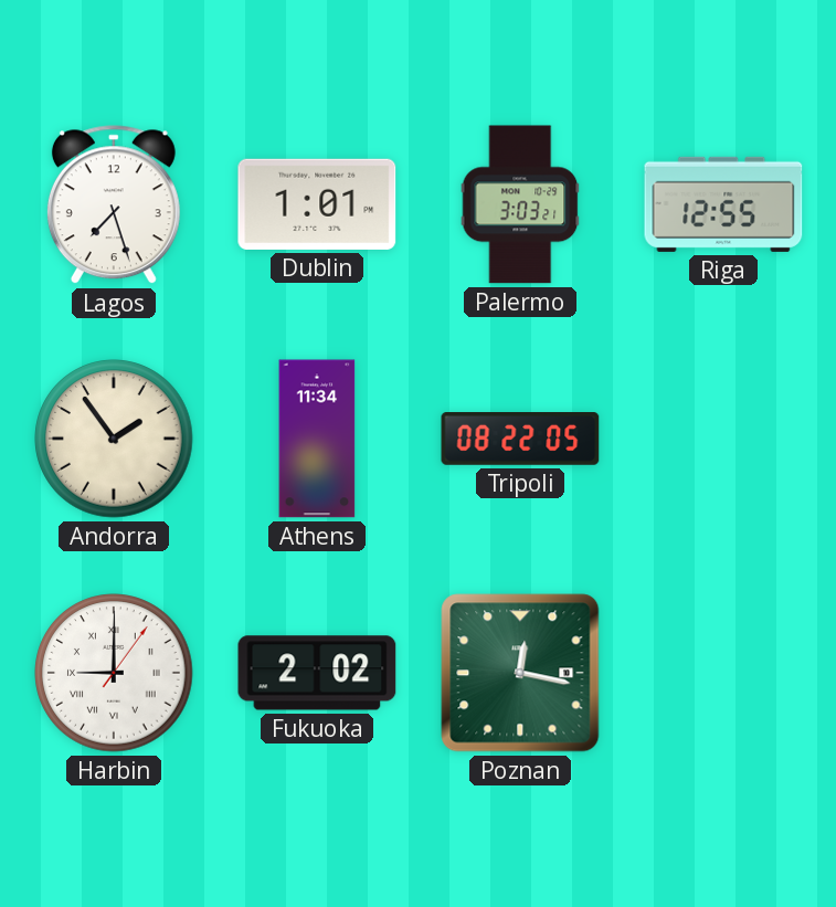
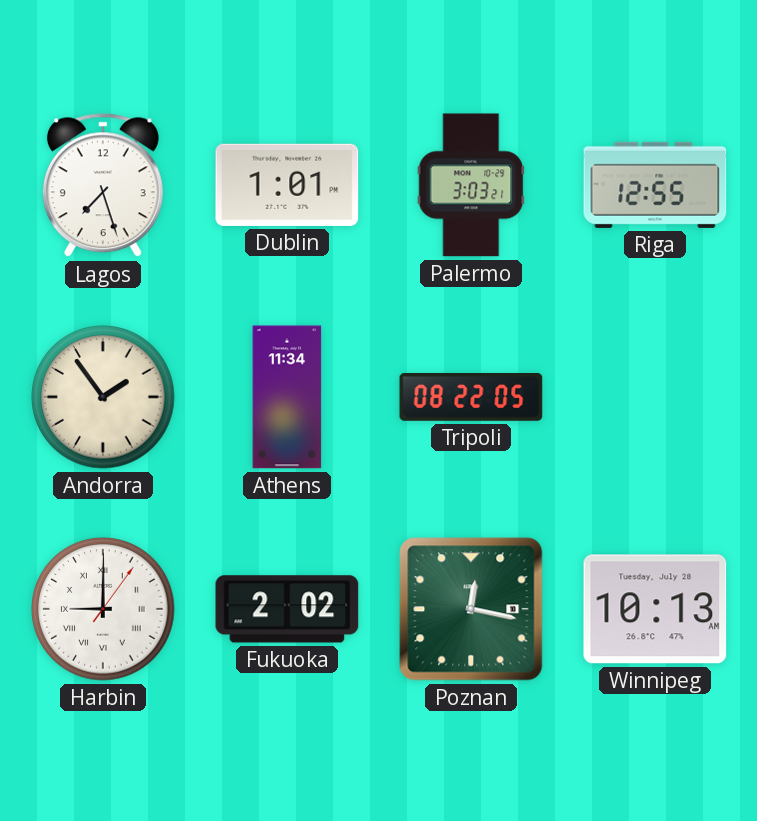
Winnipeg: none -> 10:13
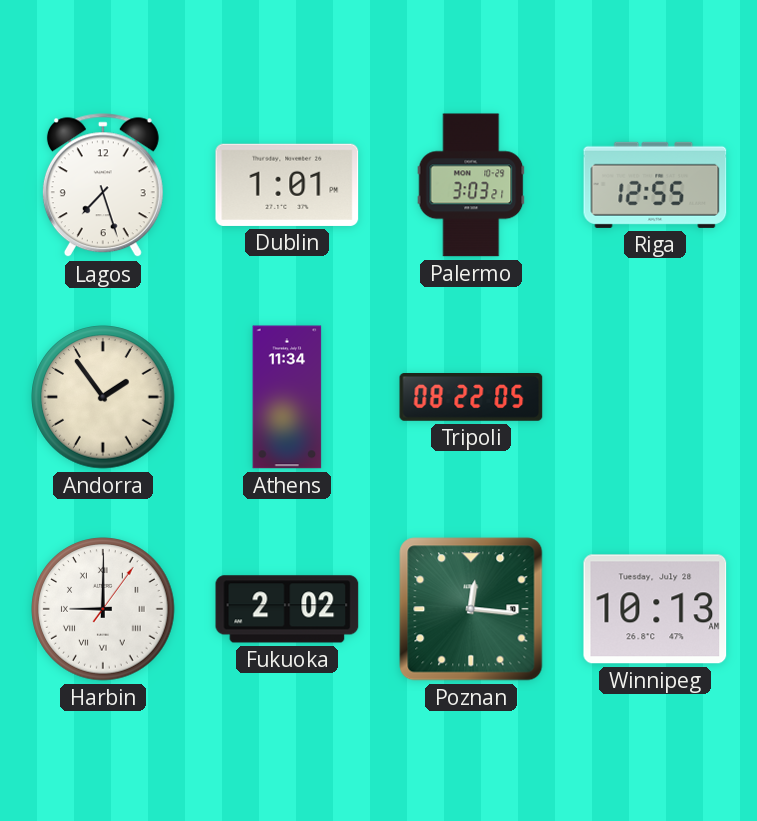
Poznan: 12:17 -> 12:16
